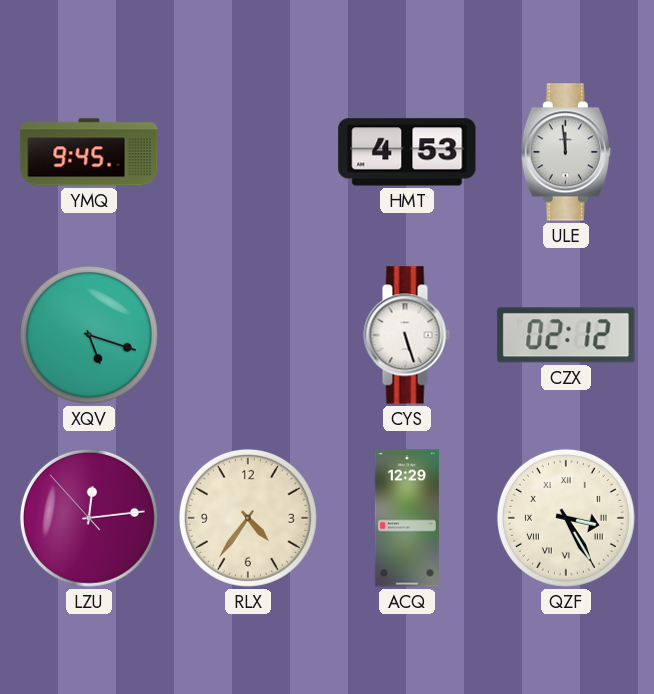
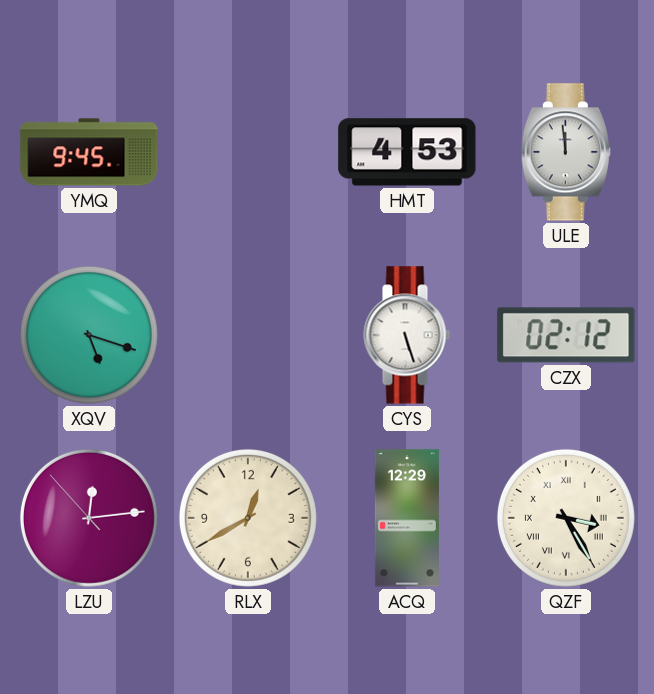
RLX: 4:36 -> 12:40
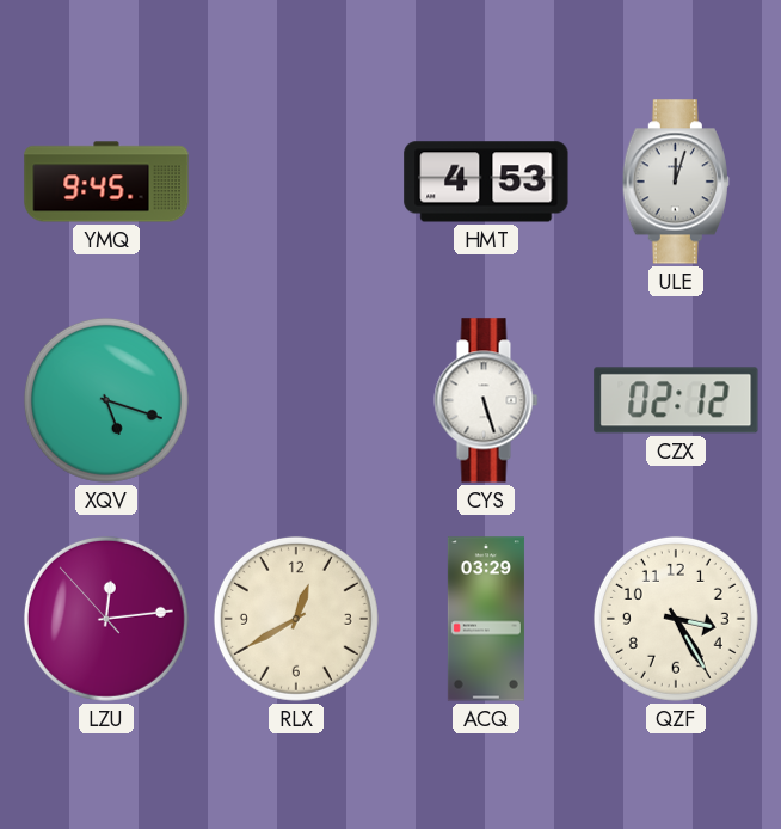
ULE: 11:59 -> 12:03
ACQ: 12:29 -> 03:29
QZF numerals: Roman -> Arabic
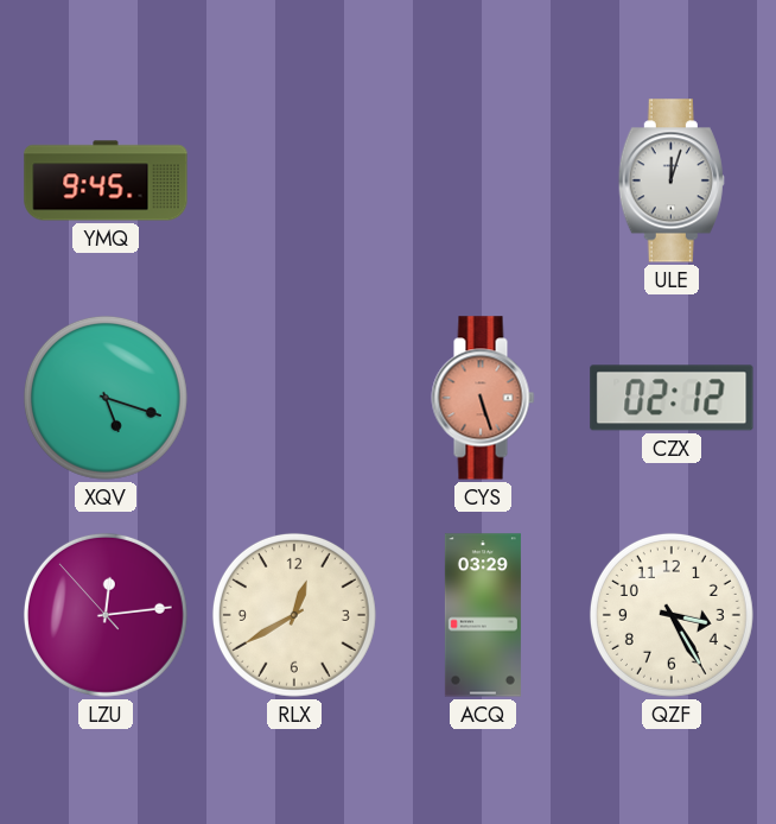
HMT: 4:53 -> none
CYS dial: white -> salmon
